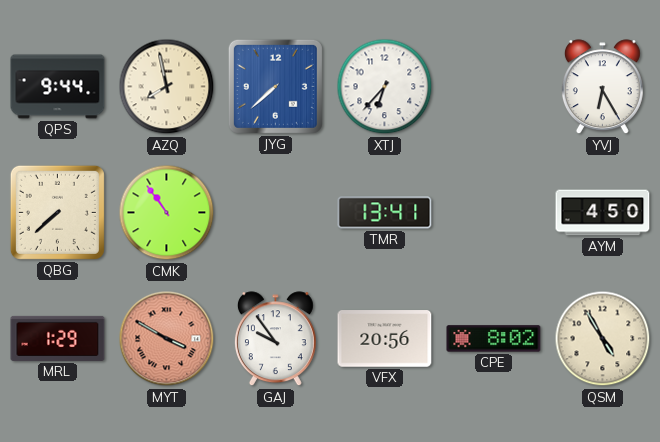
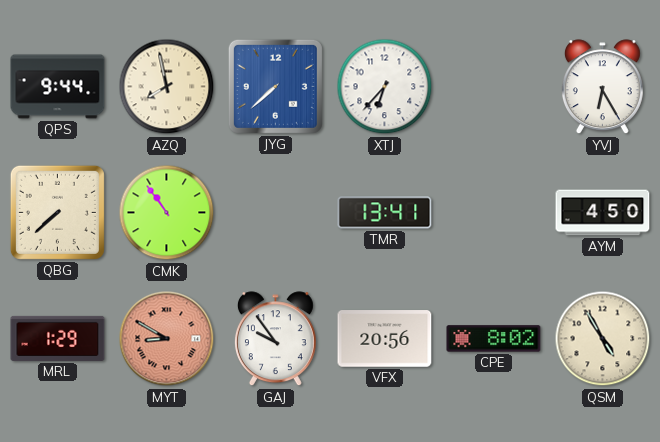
MYT: 3:50 -> 8:50
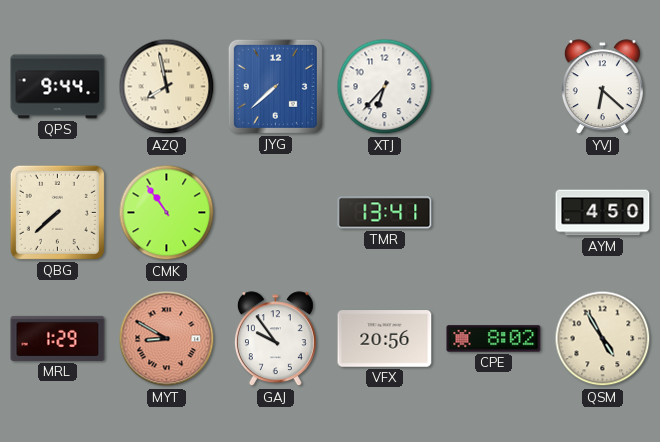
YVJ: 6:25 -> 6:22
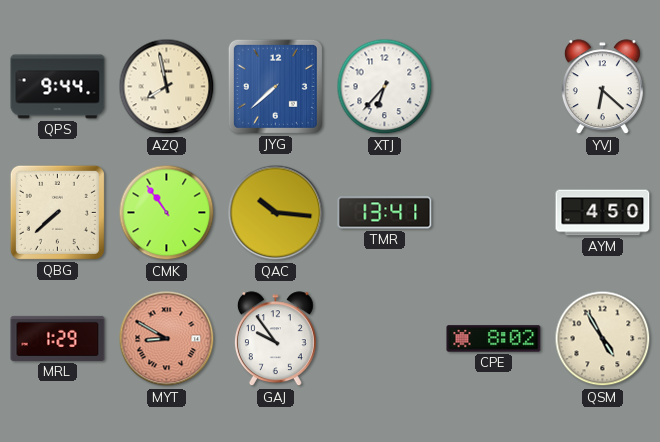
QAC: none -> 10:16
VFX: 20:56 -> none
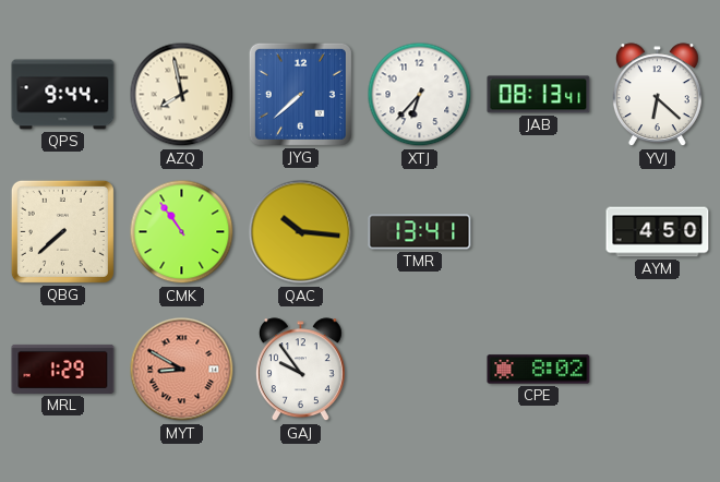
JAB: none -> 08:13
QSM: 4:55 -> none
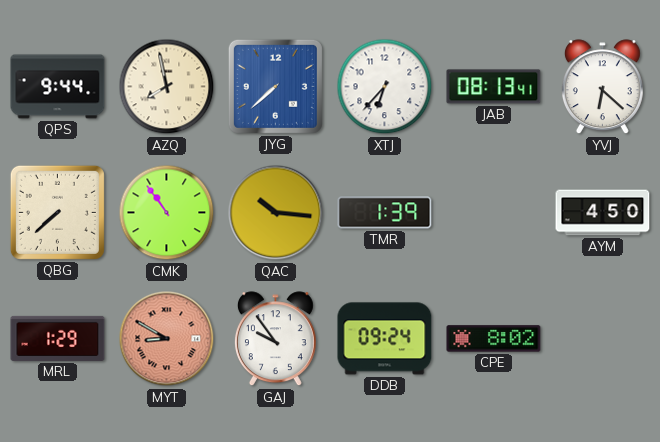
TMR: 13:41 -> 1:39
DDB: none -> 09:24
